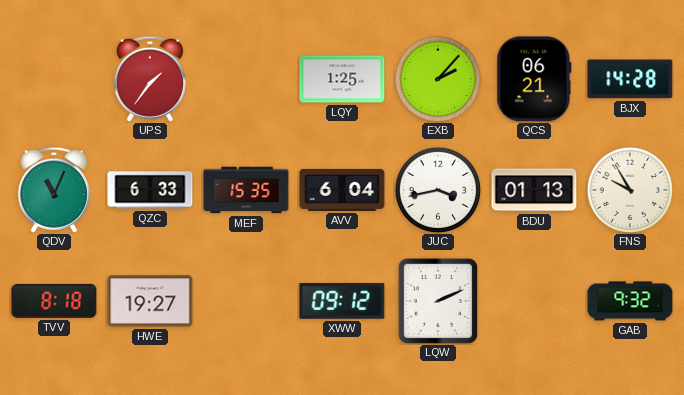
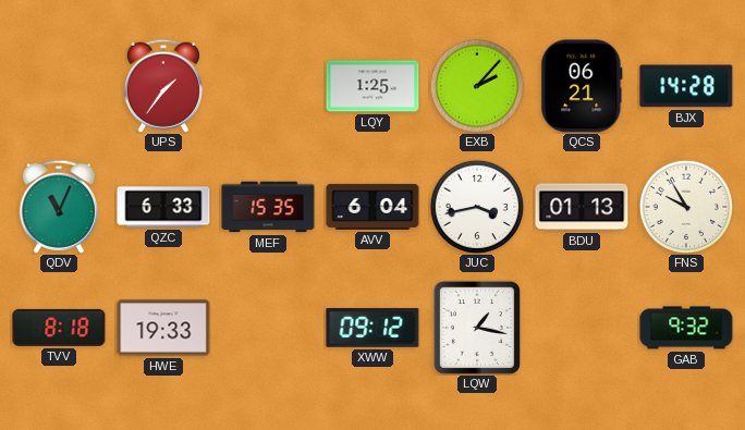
HWE: 19:27 -> 19:33
LQW: 2:11 -> 1:17
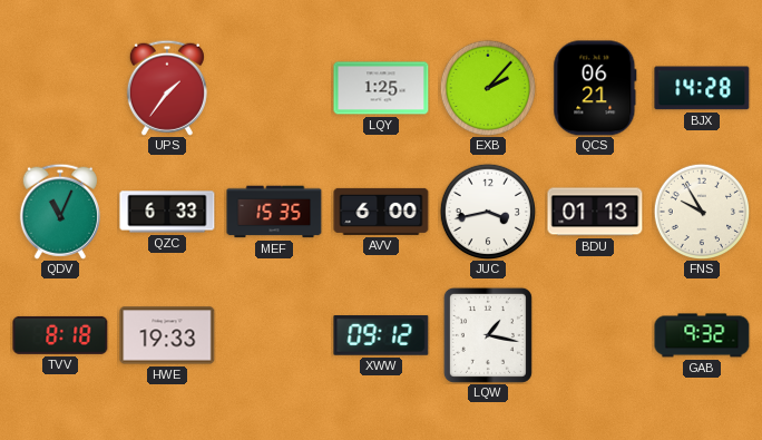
AVV: 6:04 -> 6:00
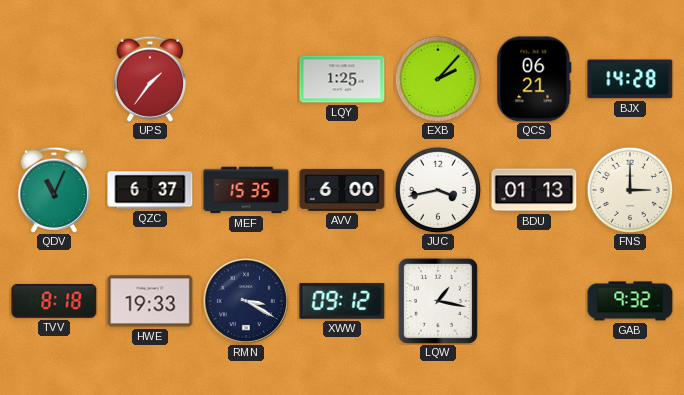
QZC: 6:33 -> 6:37
FNS: 9:55 -> 3:00
RMN: none -> 3:20
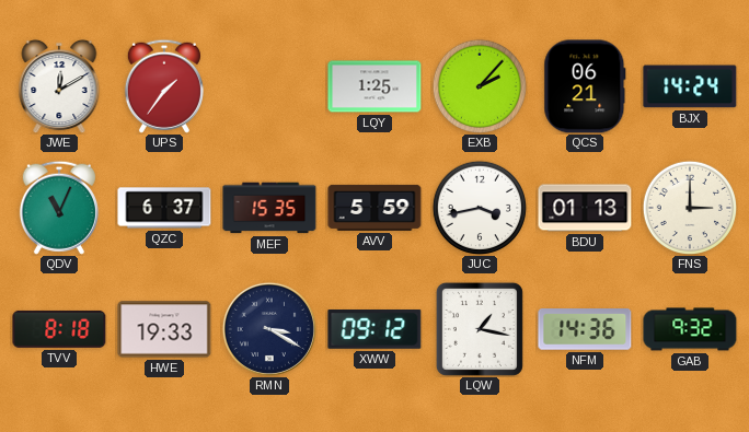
JWE: none -> 12:10
BJX: 14:28 -> 14:24
AVV: 6:00 -> 5:59
NFM: none -> 14:36
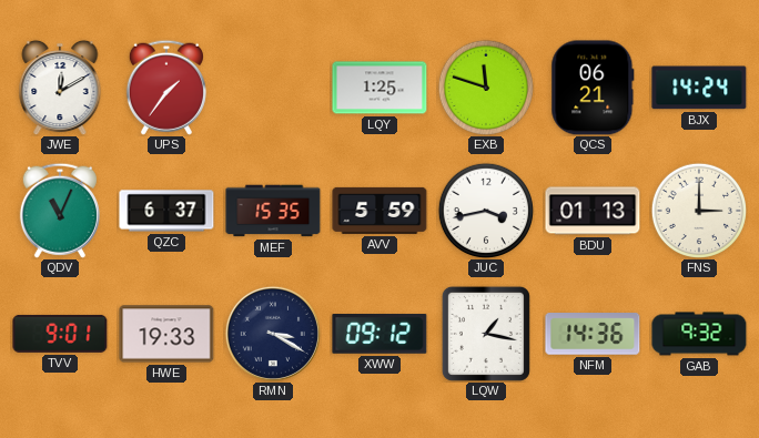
EXB: 2:07 -> 11:48
TVV: 8:18 -> 9:01
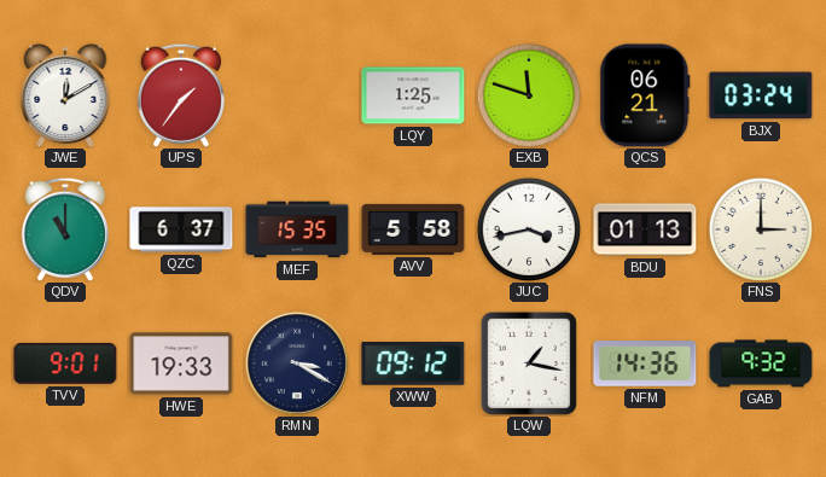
BJX: 14:24 -> 03:24
QDV: 11:04 -> 11:00
AVV: 5:59 -> 5:58
